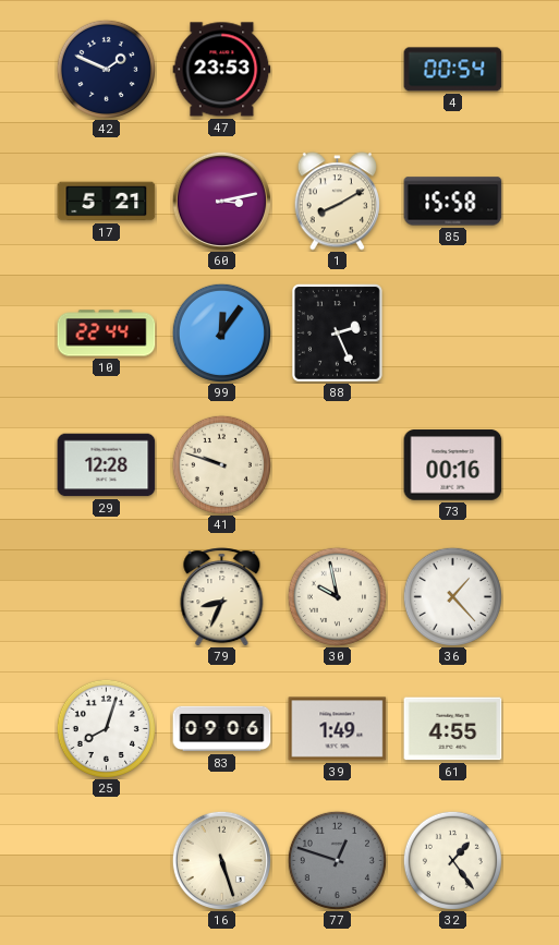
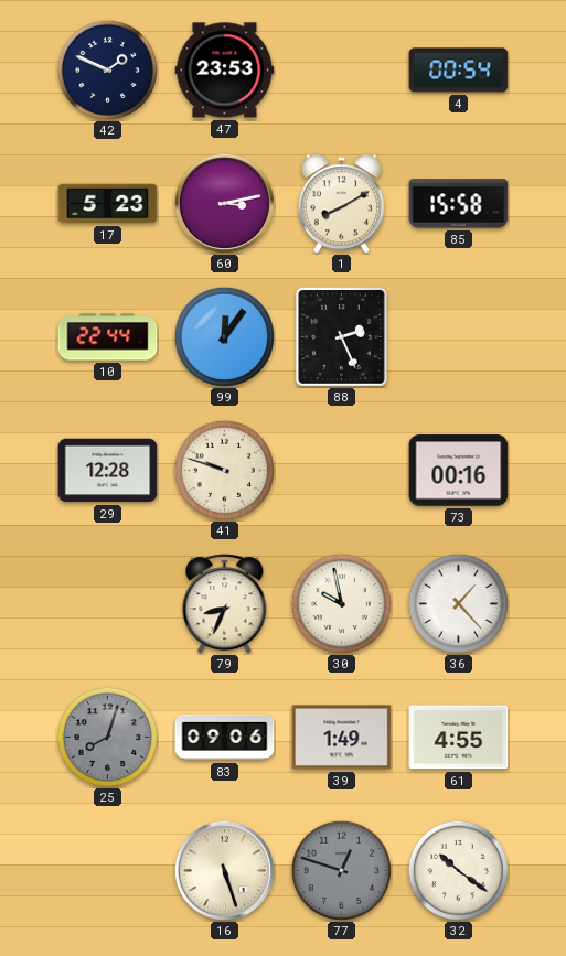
17: 5:21 -> 5:23
25 dial: white -> grey
32: 1:24 -> 10:21
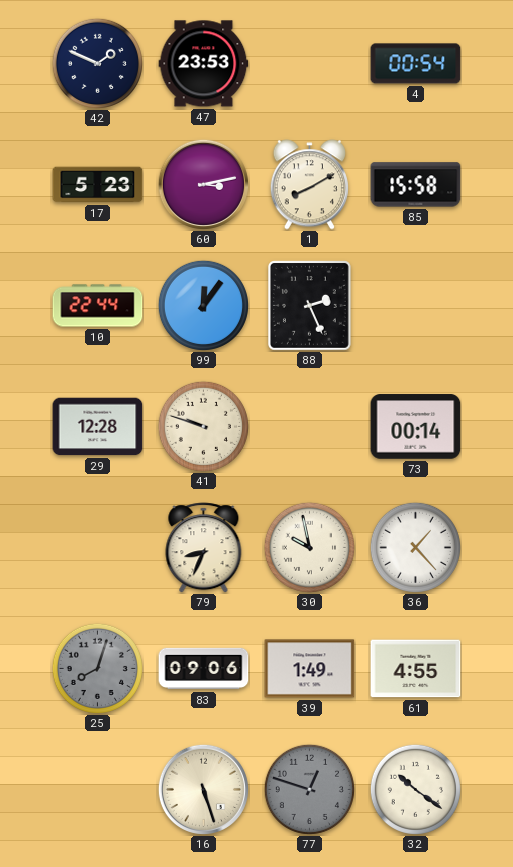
73: 00:16 -> 00:14
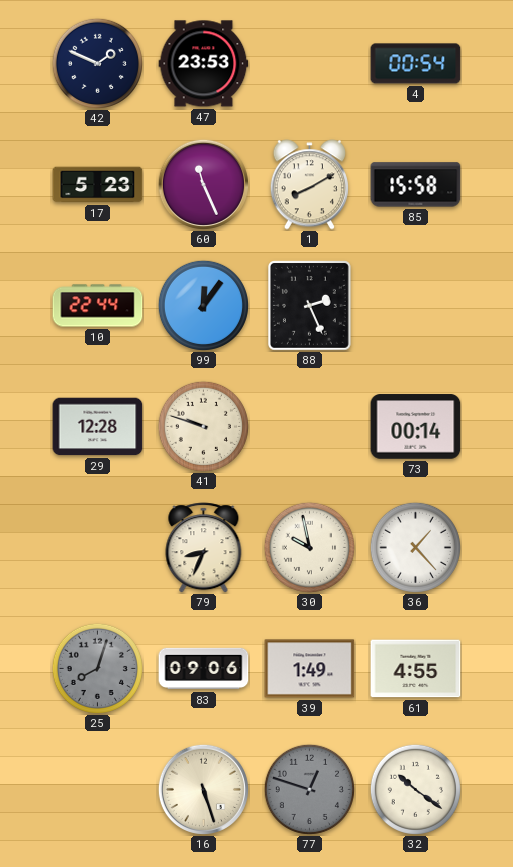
60: 3:13 -> 11:26
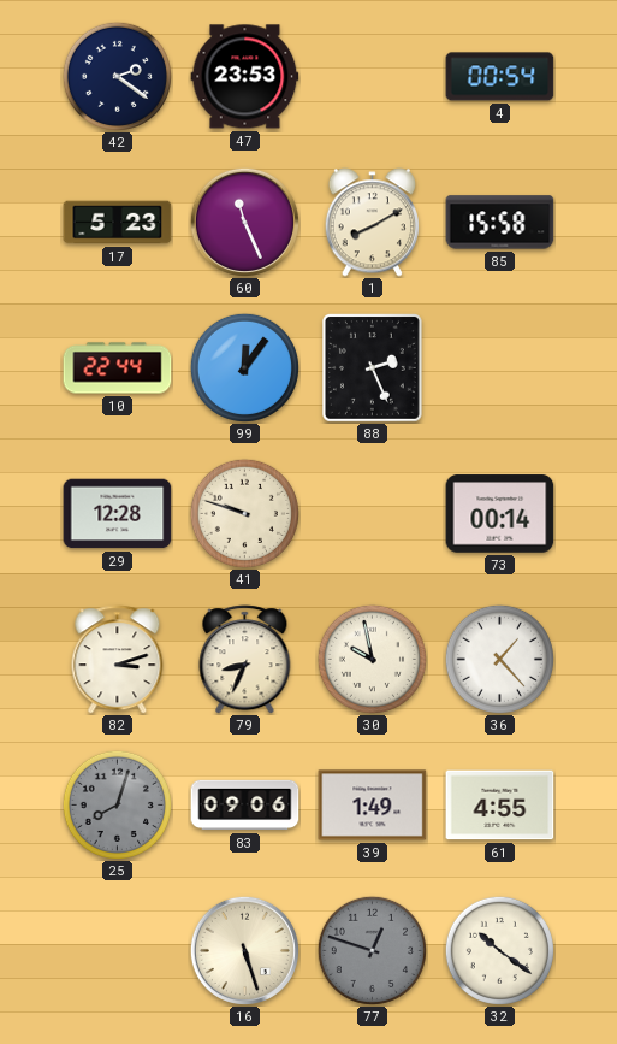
42: 1:49 -> 2:21
82: none -> 3:12
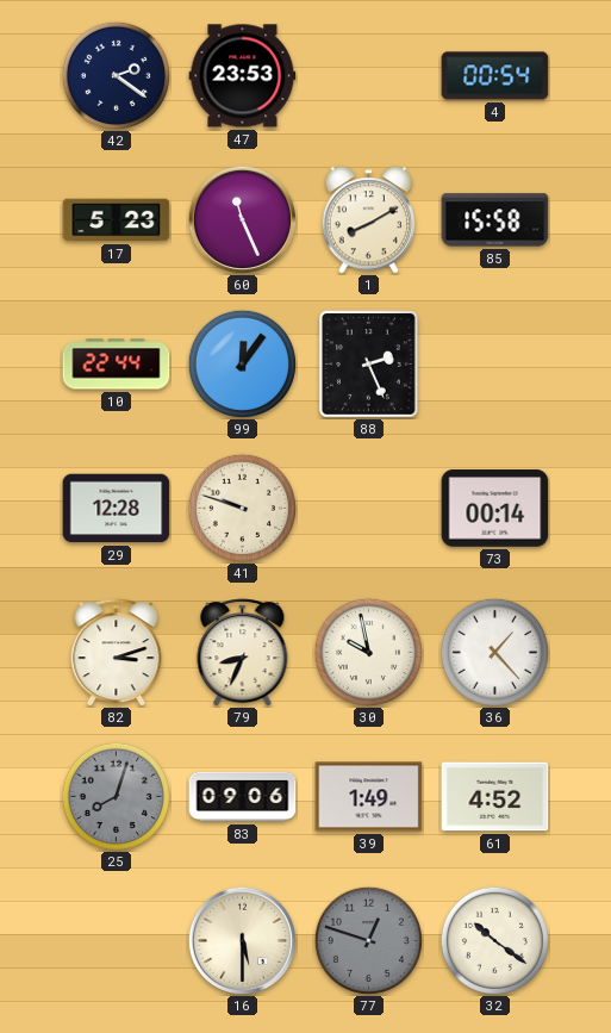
61: 4:55 -> 4:52
16: 5:27 -> 5:30
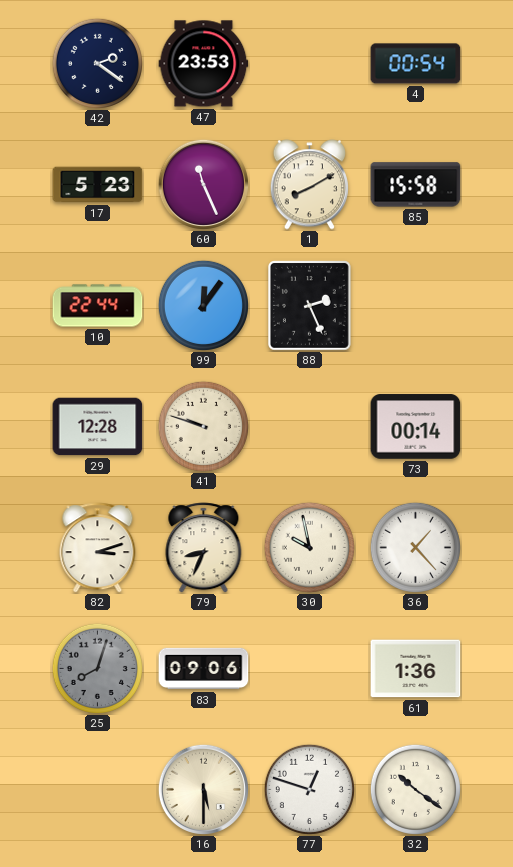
39: 1:49 -> none
61: 4:52 -> 1:36
77 dial: grey -> white
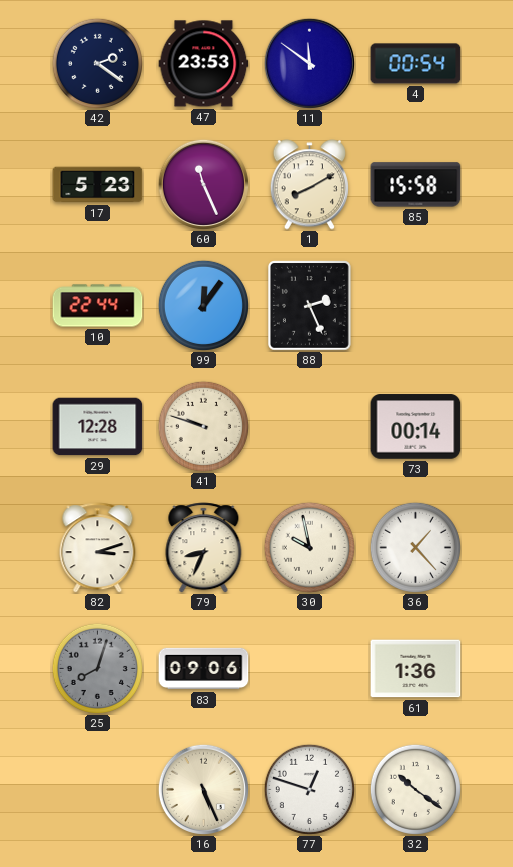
11: none -> 11:51
16: 5:30 -> 5:26
